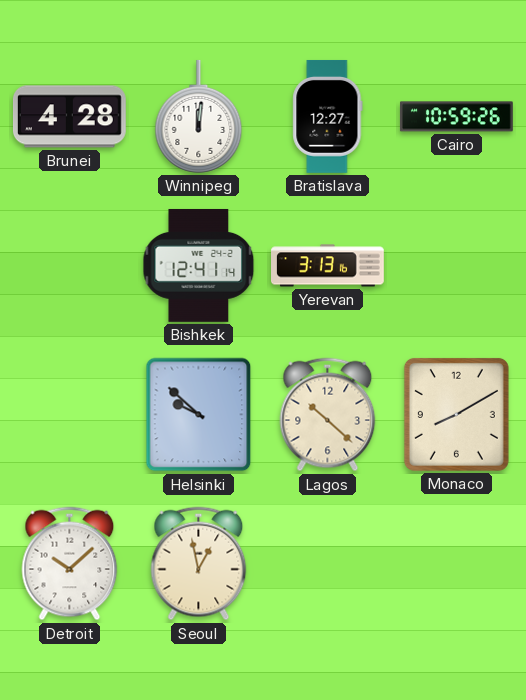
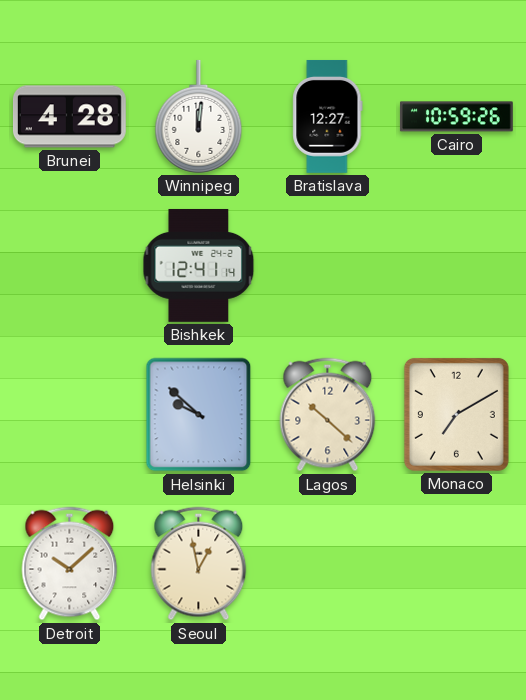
Yerevan: 3:13 -> none
Monaco: 8:10 -> 7:10
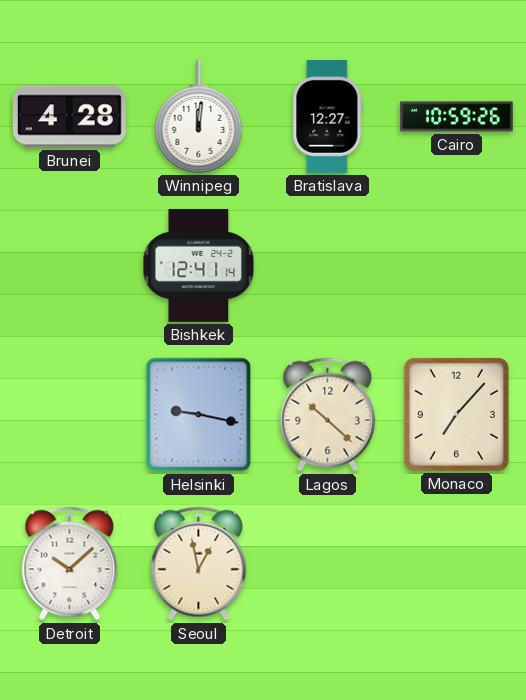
Helsinki: 9:52 -> 9:17
Monaco: 7:10 -> 7:07
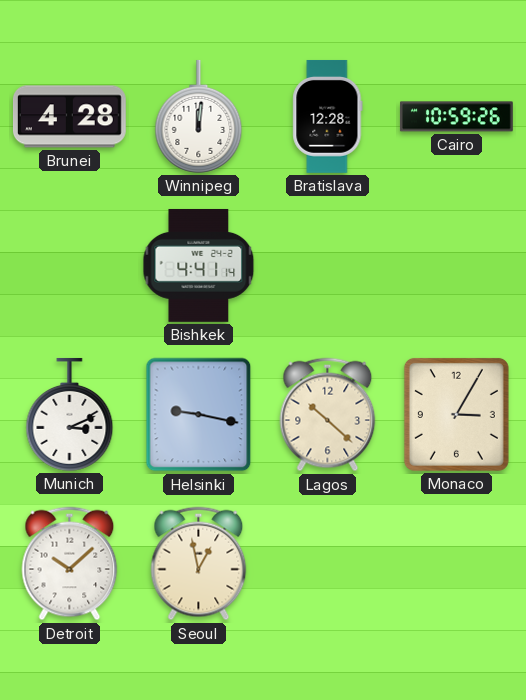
Bratislava: 12:27 -> 12:28
Bishkek: 12:41 -> 4:41
Munich: none -> 3:11
Monaco: 7:07 -> 3:05
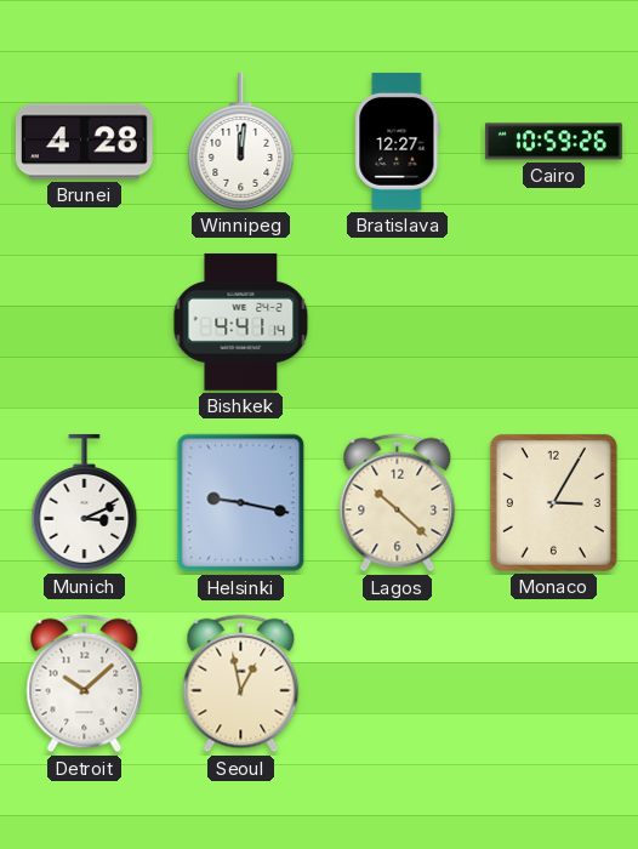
Bratislava: 12:28 -> 12:27
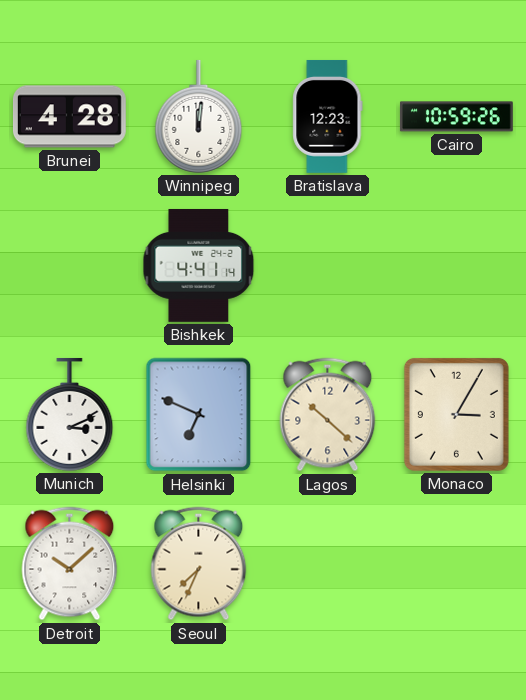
Bratislava: 12:27 -> 12:23
Helsinki: 9:17 -> 6:49
Seoul: 12:58 -> 7:34
